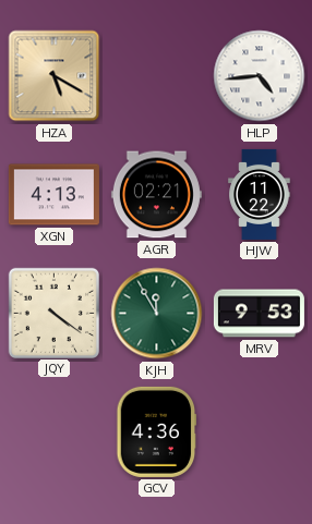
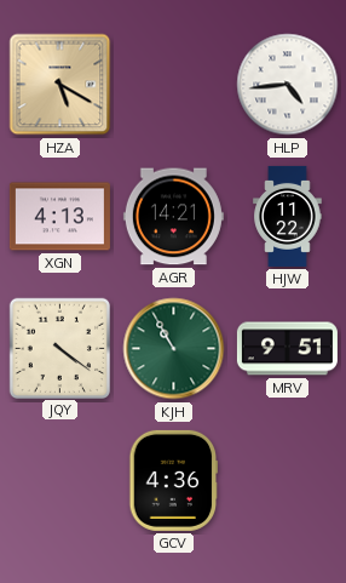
AGR: 02:21 -> 14:21
KJH: 11:55 -> 10:55
MRV: 9:53 -> 9:51
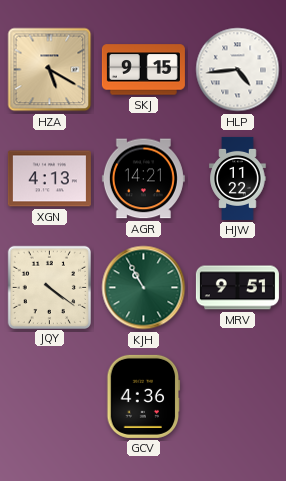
SKJ: none -> 9:15
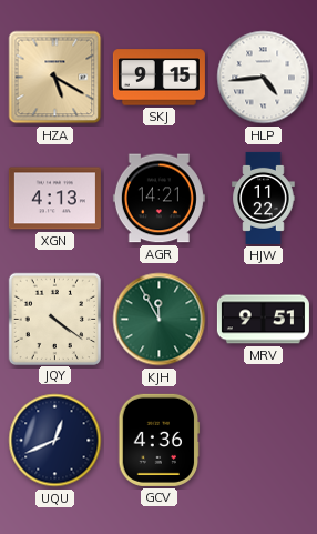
KJH: 10:55 -> 11:55
UQU: none -> 12:41
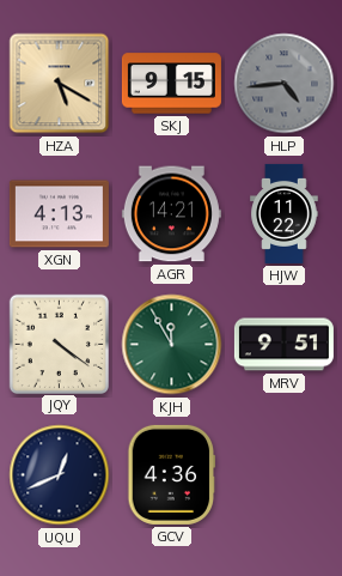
HLP dial: white -> grey
